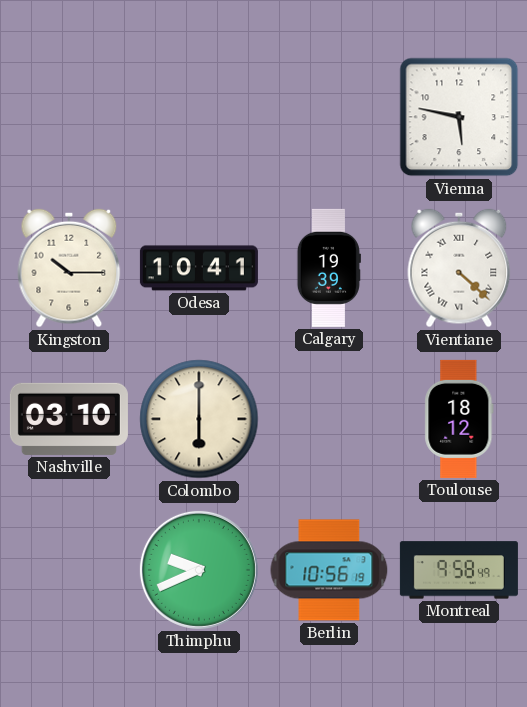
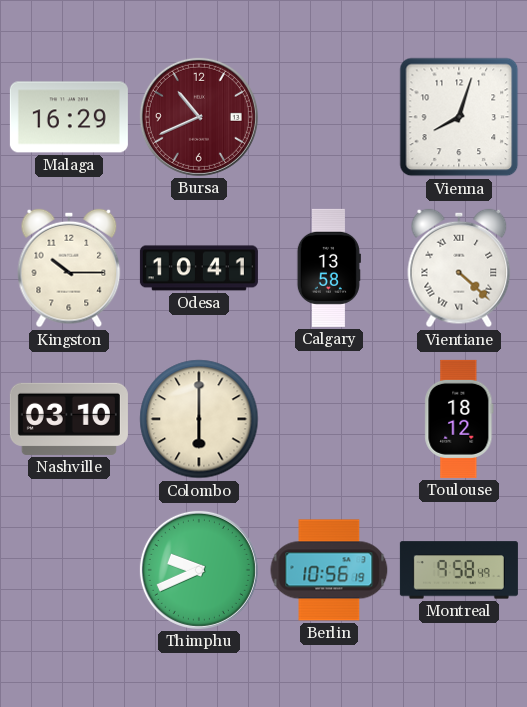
Malaga: none -> 16:29
Bursa: none -> 10:41
Vienna: 5:47 -> 8:03
Calgary: 19:39 -> 13:58
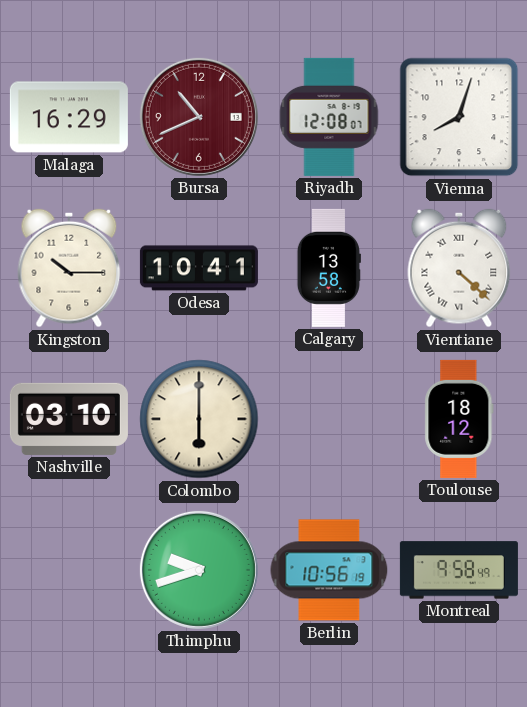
Riyadh: none -> 12:08
Thimphu: 9:41 -> 9:42
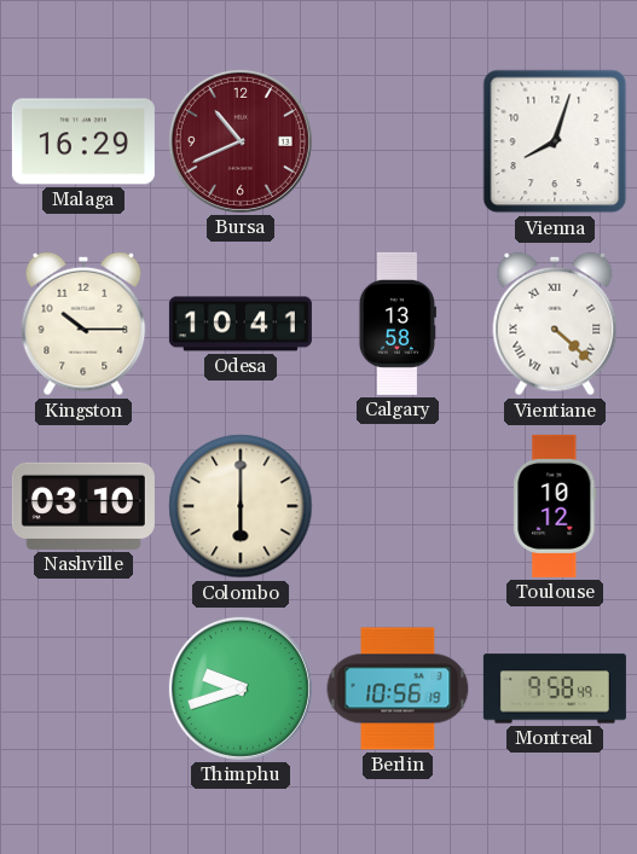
Riyadh: 12:08 -> none
Toulouse: 18:12 -> 10:12
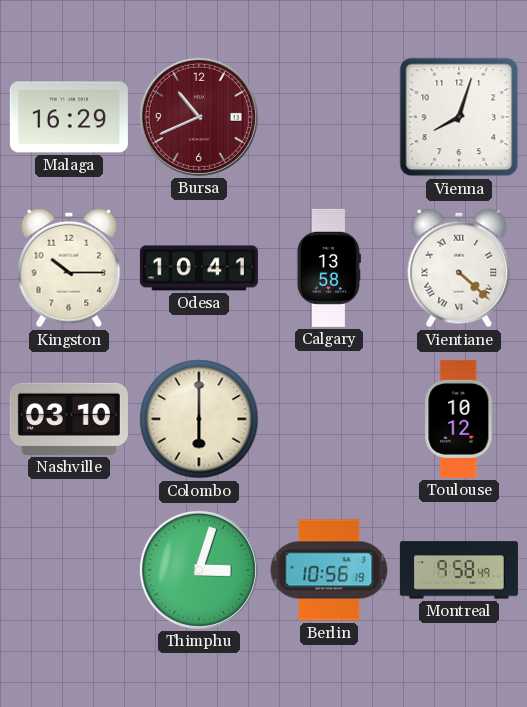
Thimphu: 9:42 -> 3:03
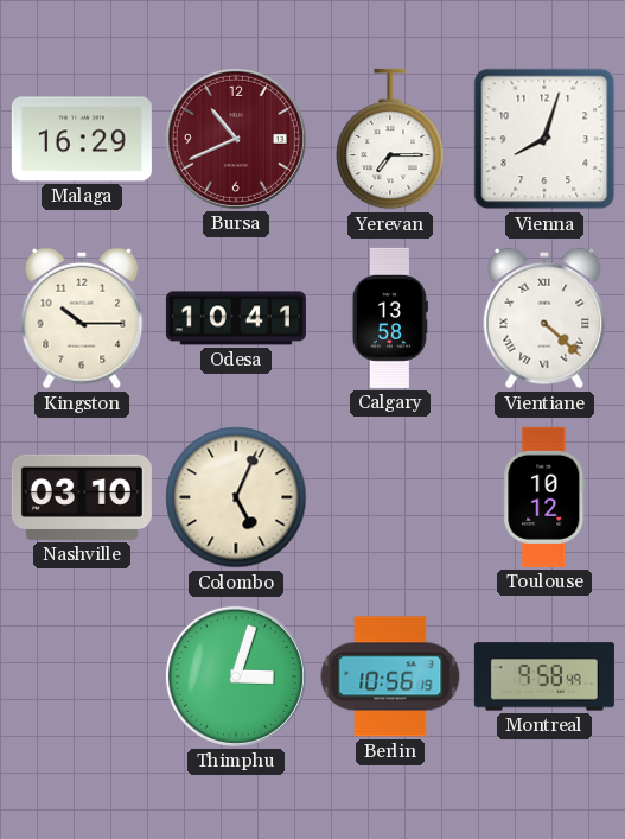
Yerevan: none -> 7:15
Colombo: 6:00 -> 5:04
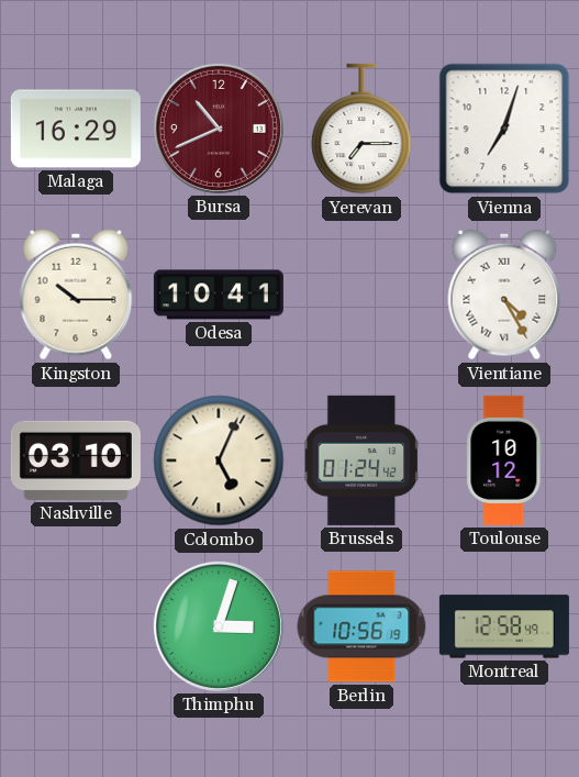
Vienna: 8:03 -> 7:03
Calgary: 13:58 -> none
Vientiane: 4:22 -> 4:25
Brussels: none -> 01:24
Montreal: 9:58 -> 12:58
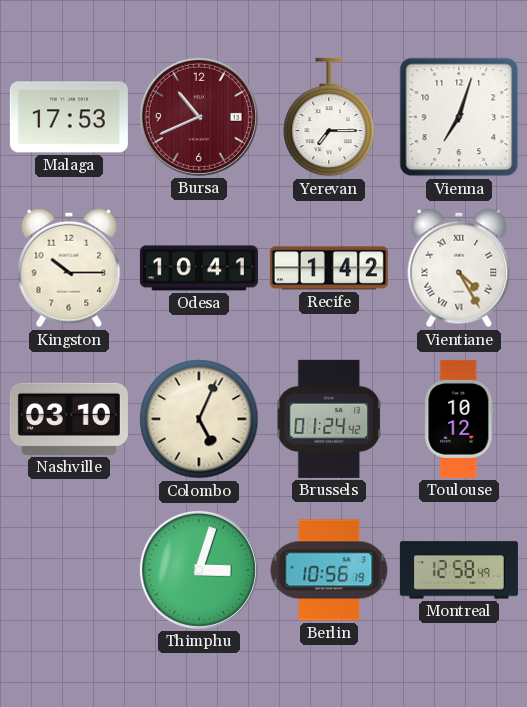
Malaga: 16:29 -> 17:53
Recife: none -> 1:42
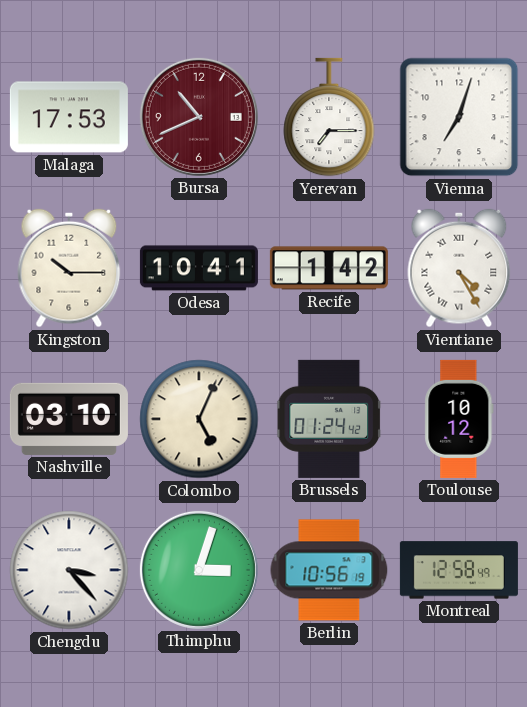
Chengdu: none -> 3:23
